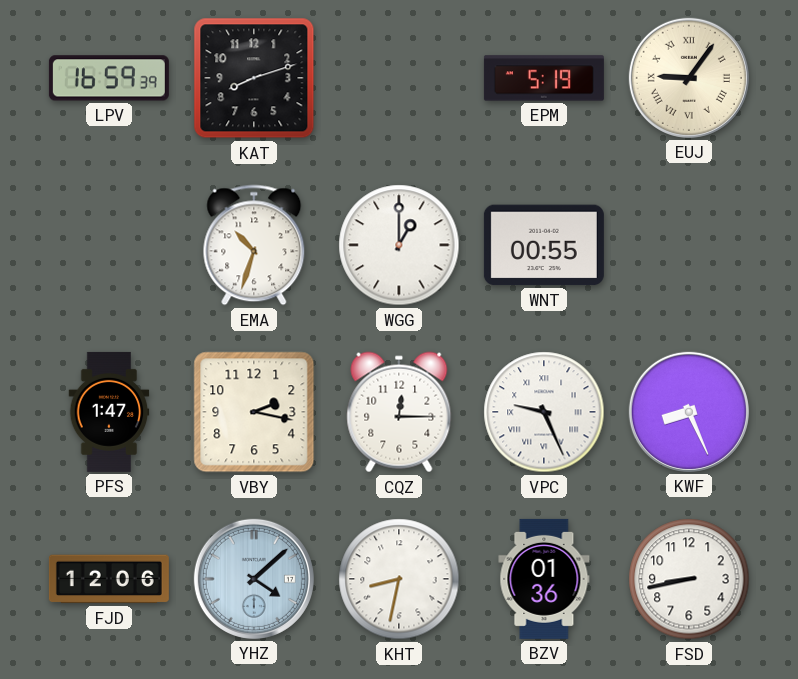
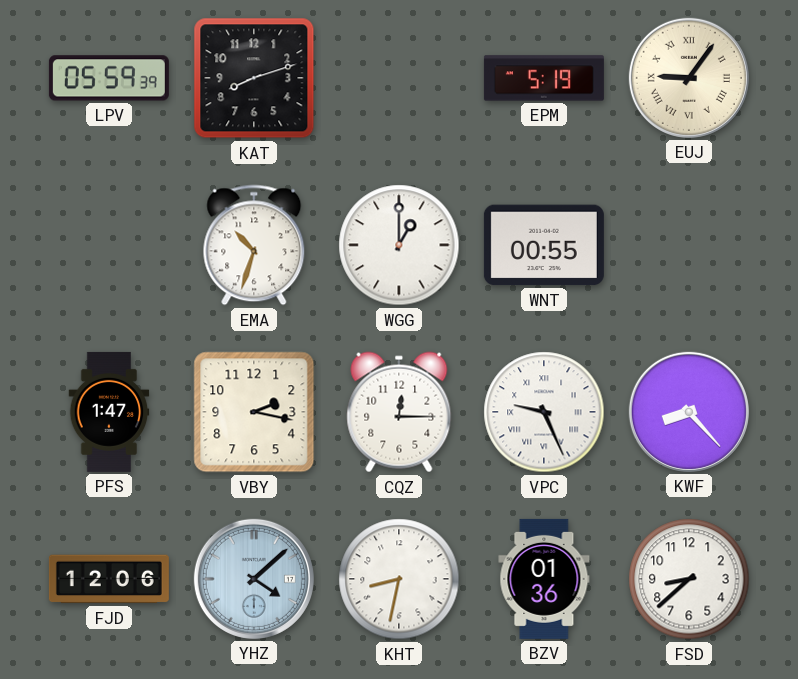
LPV: 16:59 -> 05:59
KWF: 8:26 -> 8:23
FSD: 8:43 -> 8:38
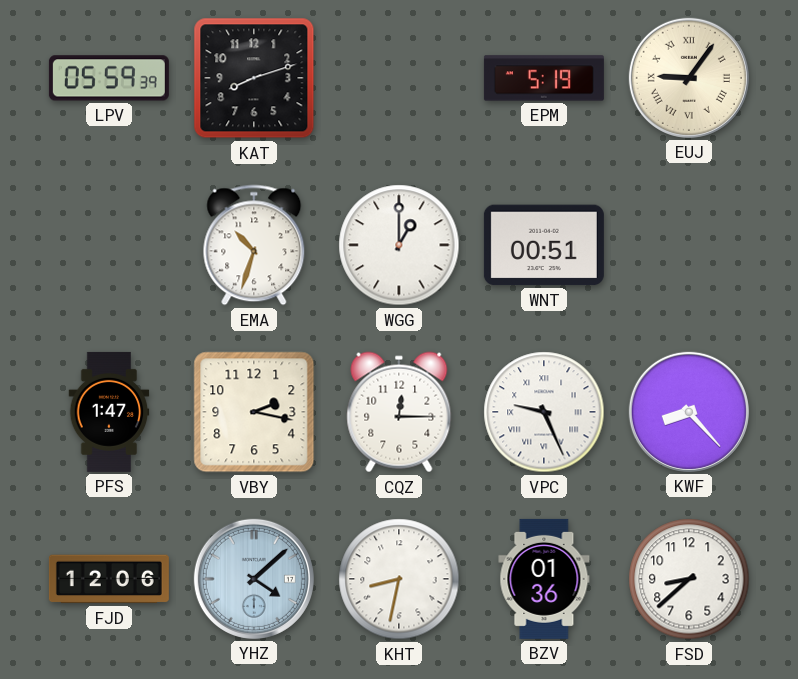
WNT: 00:55 -> 00:51
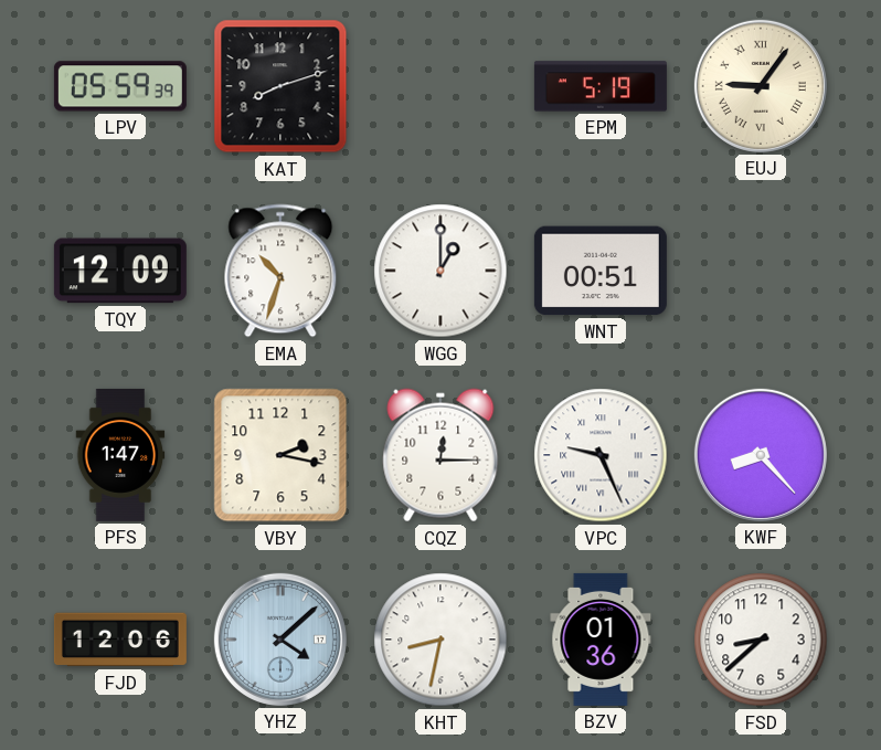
TQY: none -> 12:09
